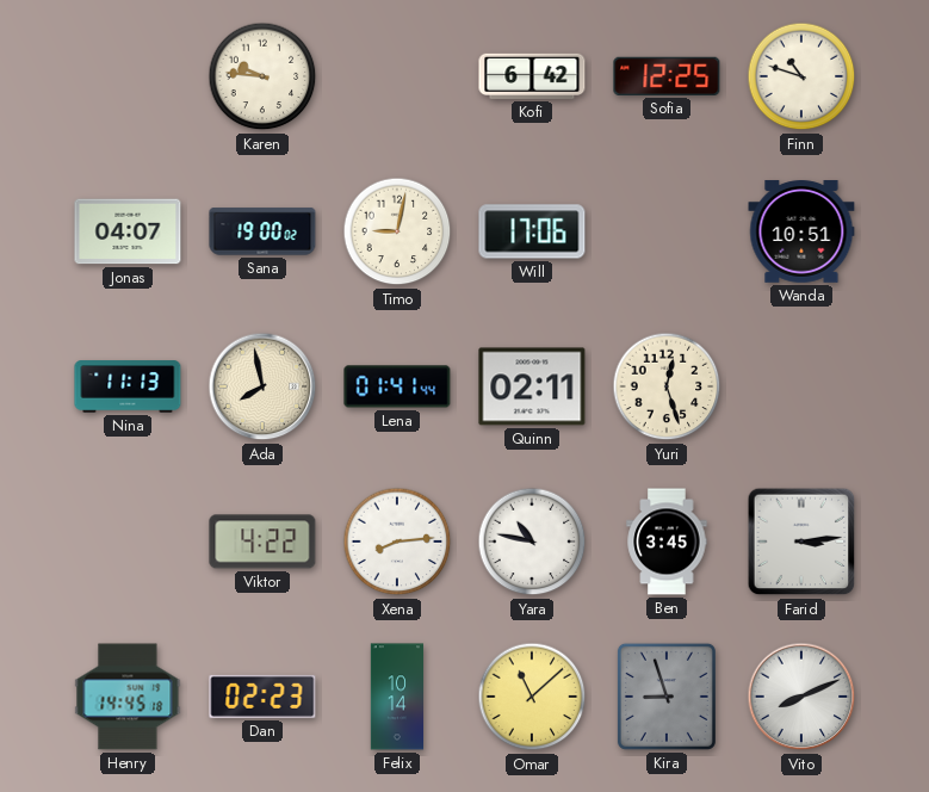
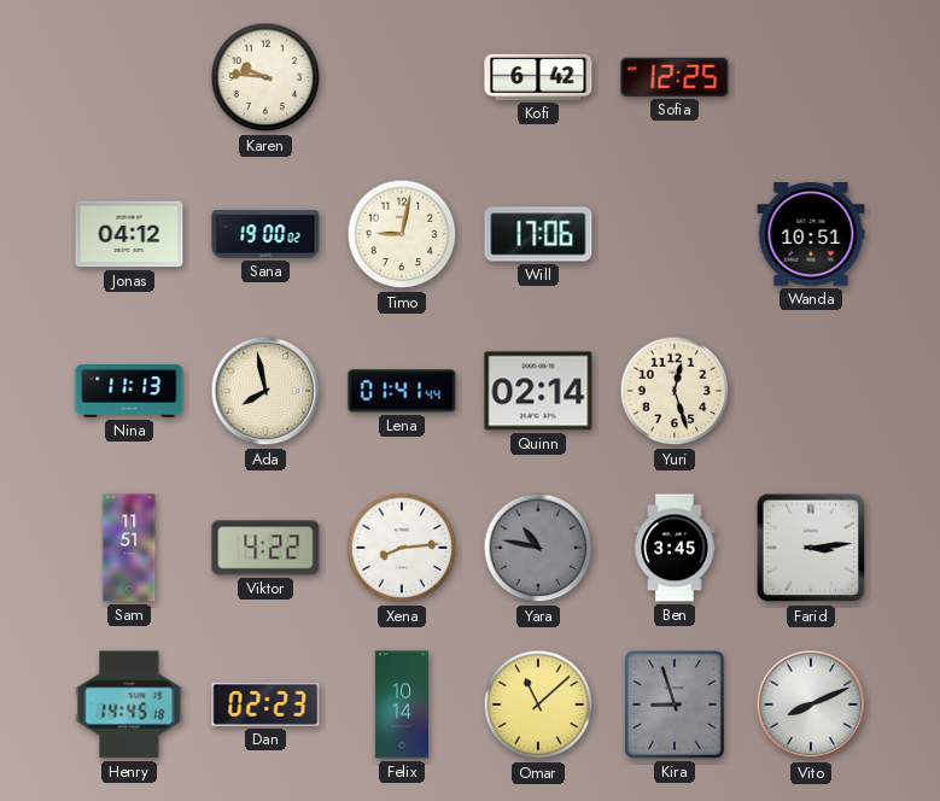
Finn: 10:48 -> none
Jonas: 04:07 -> 04:12
Quinn: 02:11 -> 02:14
Sam: none -> 11:51
Yara dial: white -> grey
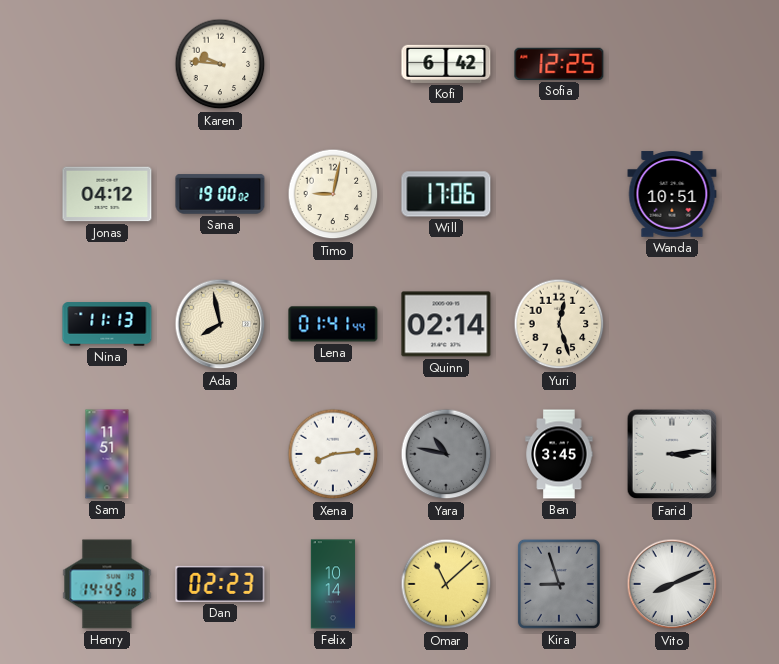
Viktor: 4:22 -> none
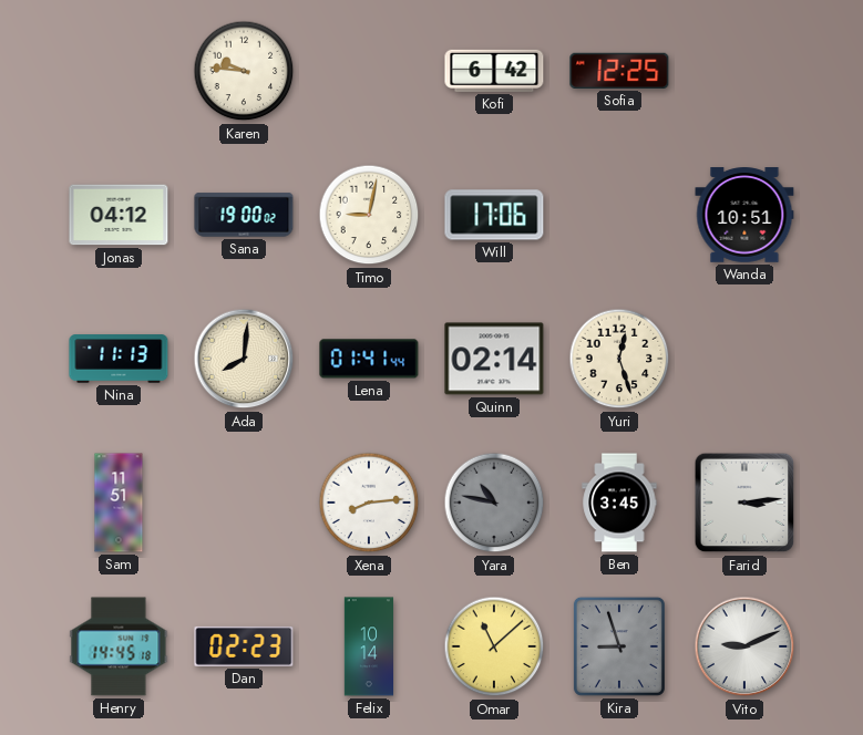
Ada: 7:58 -> 8:01
Vito: 8:11 -> 9:11
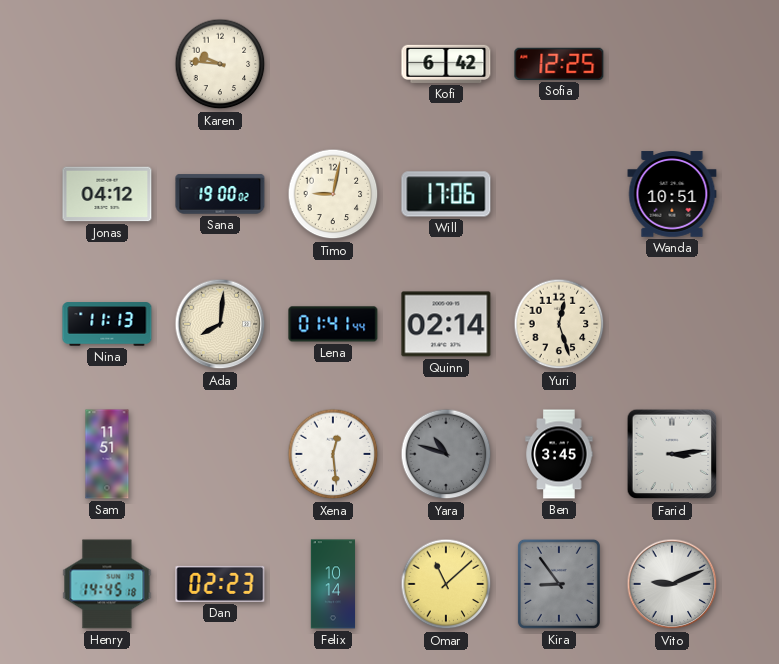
Xena: 8:14 -> 12:29
Yara: 10:47 -> 10:48
Kira: 8:57 -> 8:54
